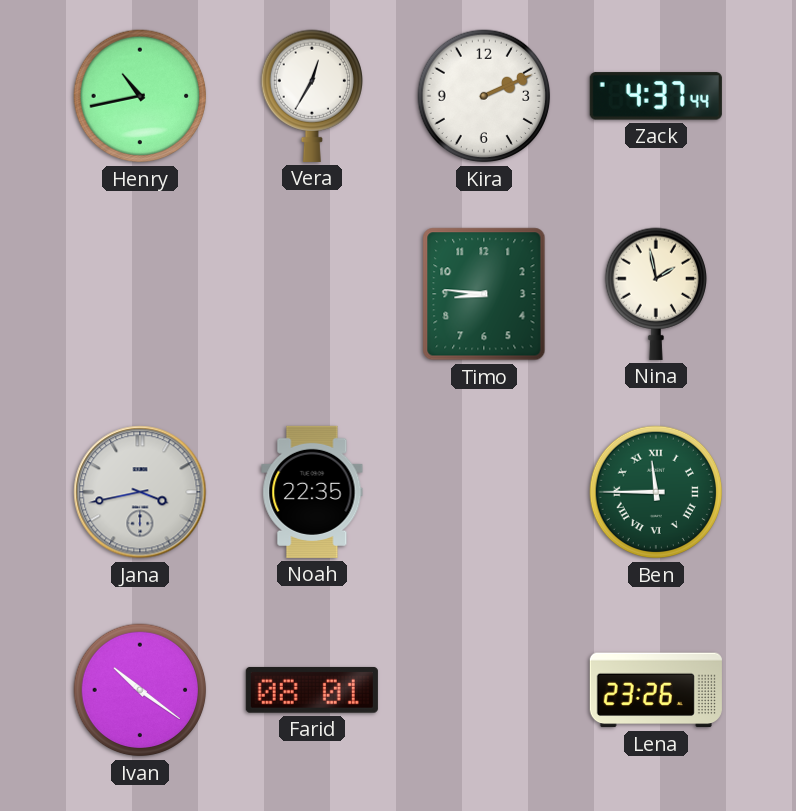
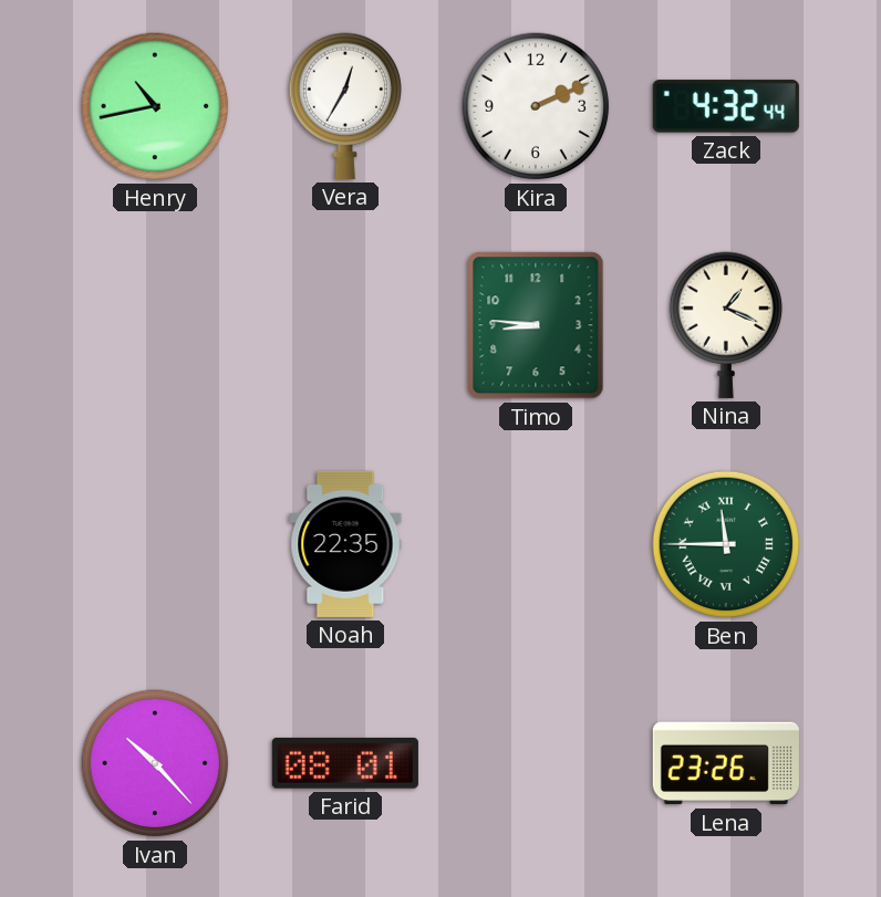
Zack: 4:37 -> 4:32
Nina: 1:58 -> 1:19
Jana: 3:43 -> none
Ivan: 10:21 -> 10:23
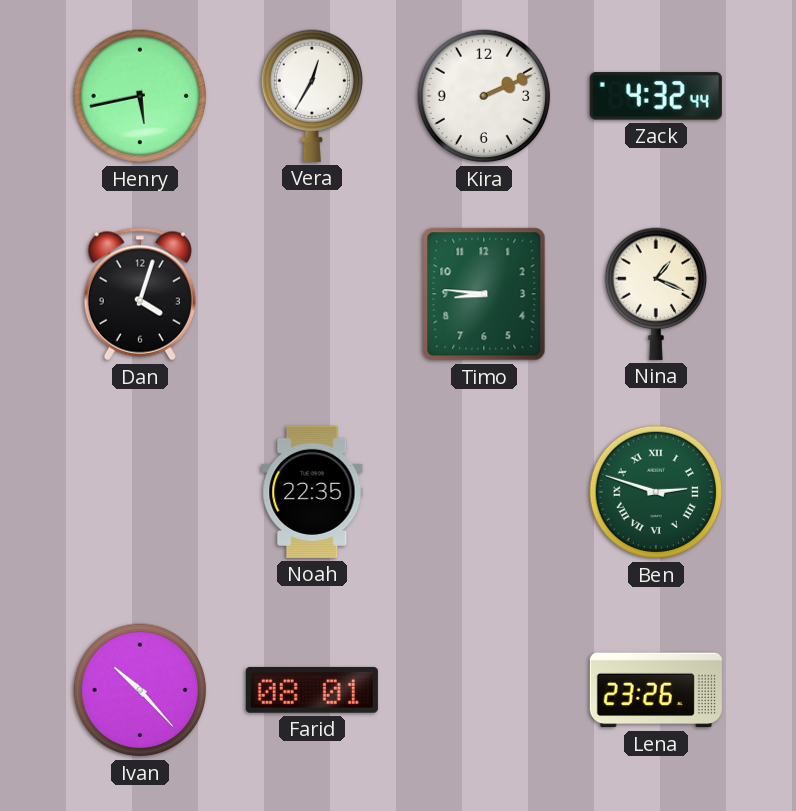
Henry: 10:43 -> 5:43
Dan: none -> 4:03
Ben: 11:45 -> 2:48
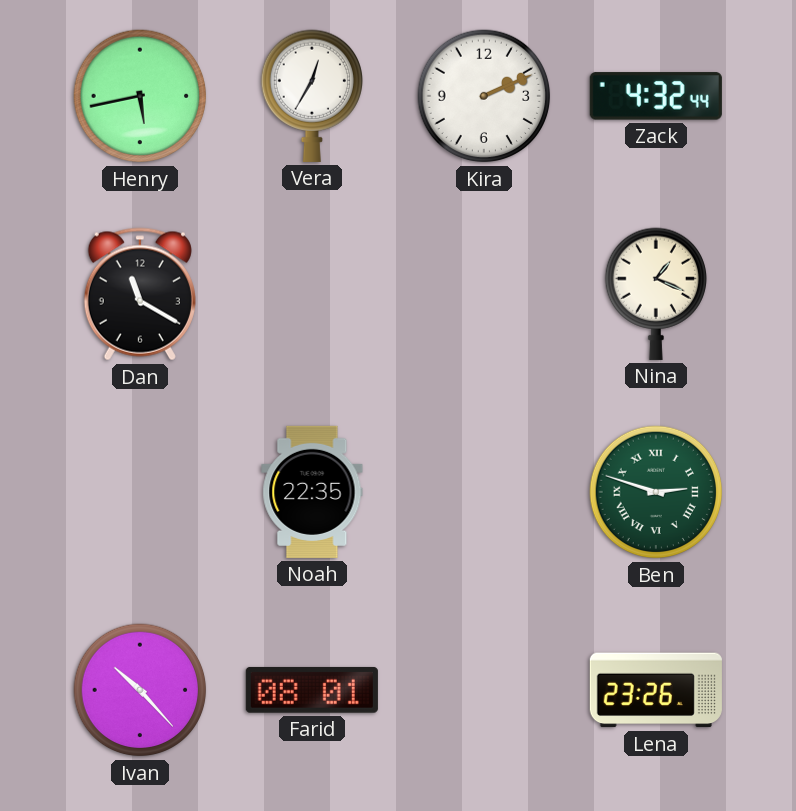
Dan: 4:03 -> 11:20
Timo: 8:46 -> none
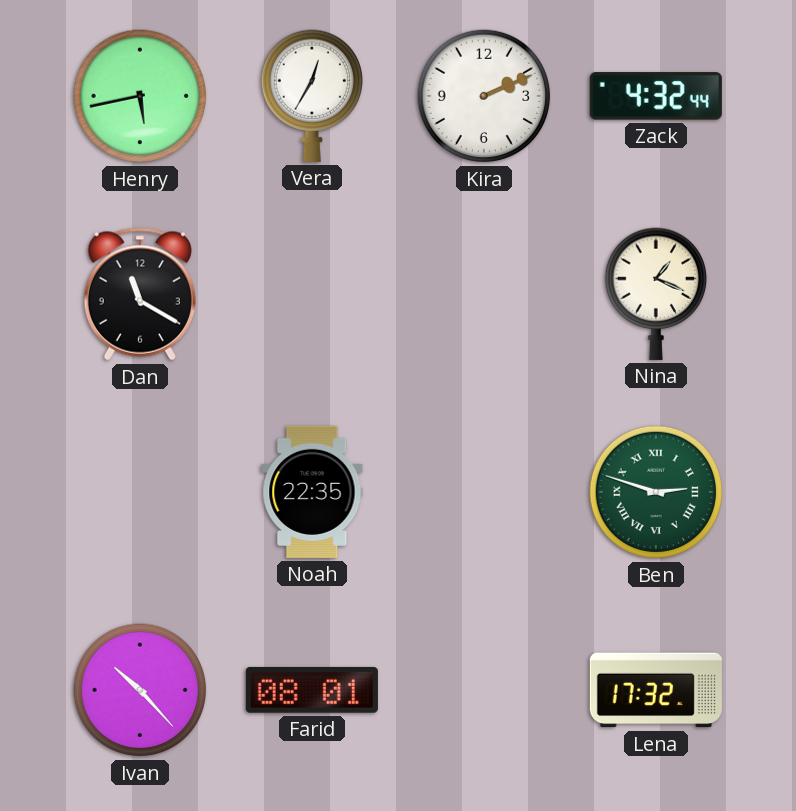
Lena: 23:26 -> 17:32
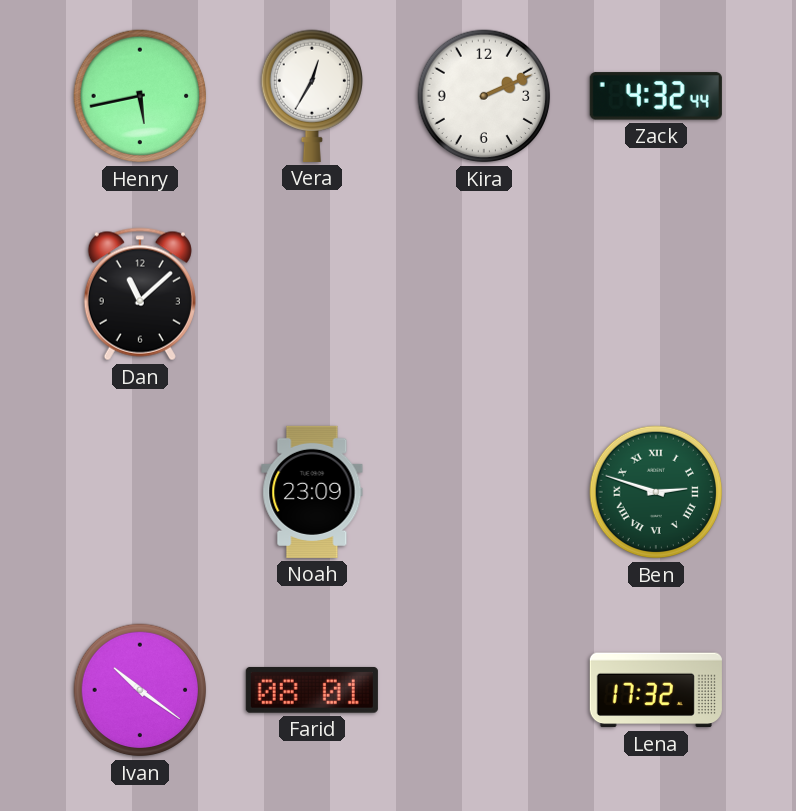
Dan: 11:20 -> 11:08
Nina: 1:19 -> none
Noah: 22:35 -> 23:09
Ivan: 10:23 -> 10:21
